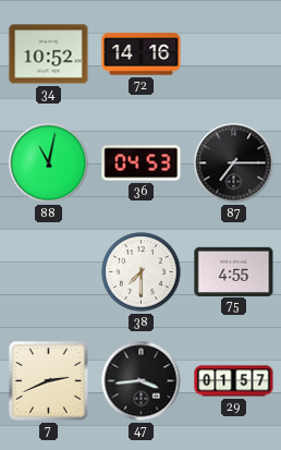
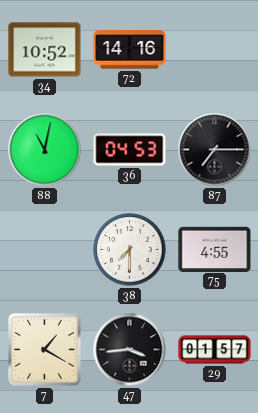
7: 2:41 -> 1:20
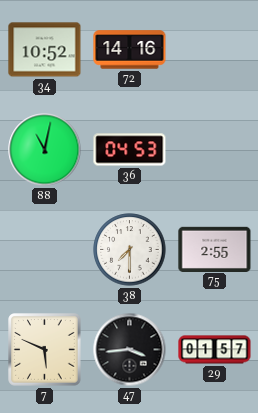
87: 7:15 -> none
75: 4:55 -> 2:55
7: 1:20 -> 5:49
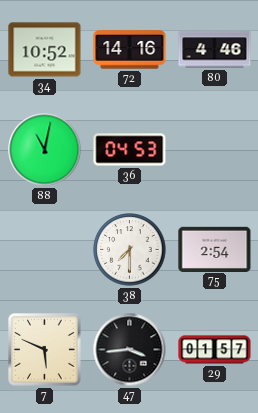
80: none -> 4:46
75: 2:55 -> 2:54
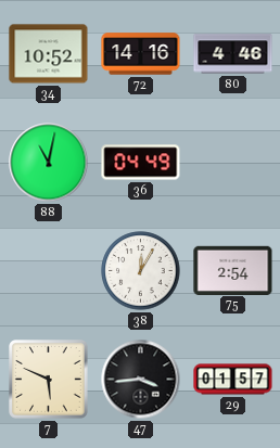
36: 04:53 -> 04:49
38: 7:30 -> 12:05
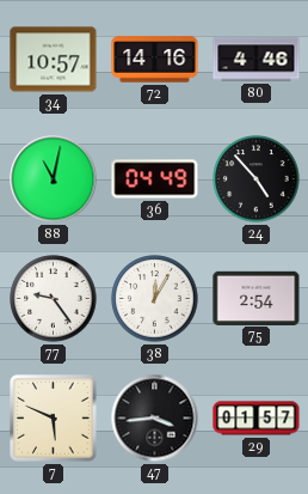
34: 10:52 -> 10:57
24: none -> 4:53
77: none -> 9:24
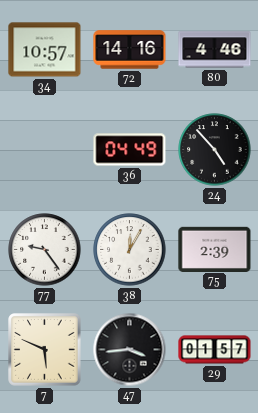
88: 11:02 -> none
75: 2:54 -> 2:39
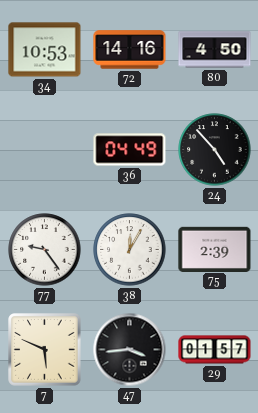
34: 10:57 -> 10:53
80: 4:46 -> 4:50
